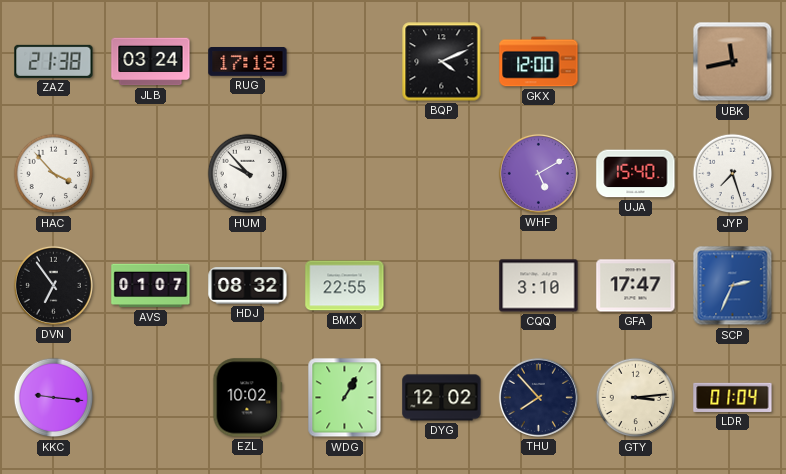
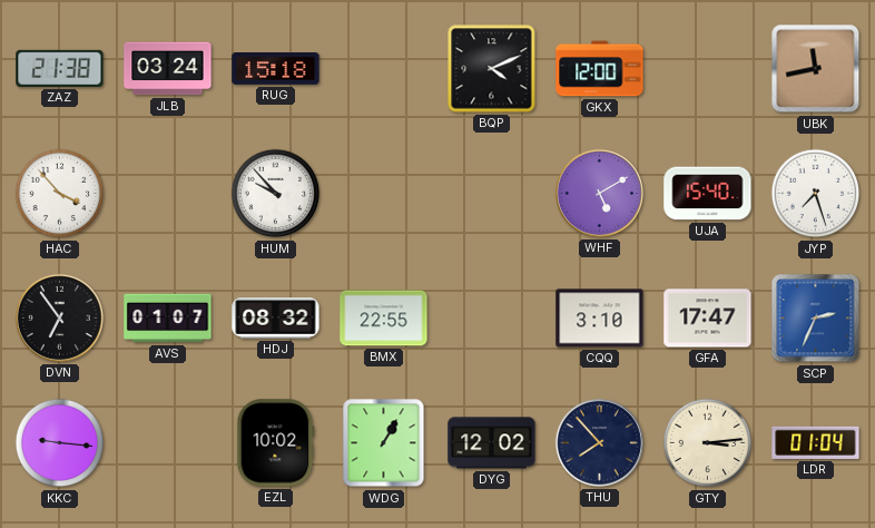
RUG: 17:18 -> 15:18
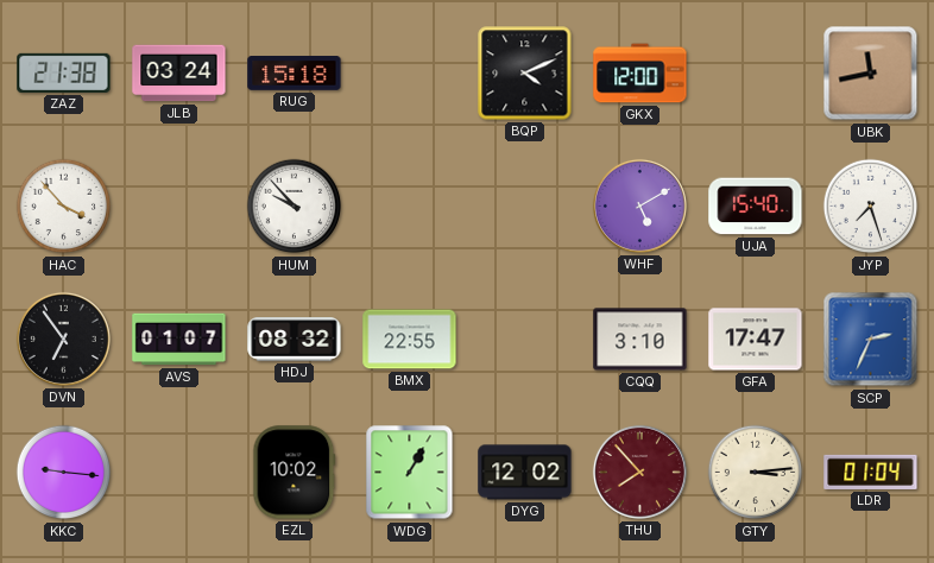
THU dial: navy -> burgundy
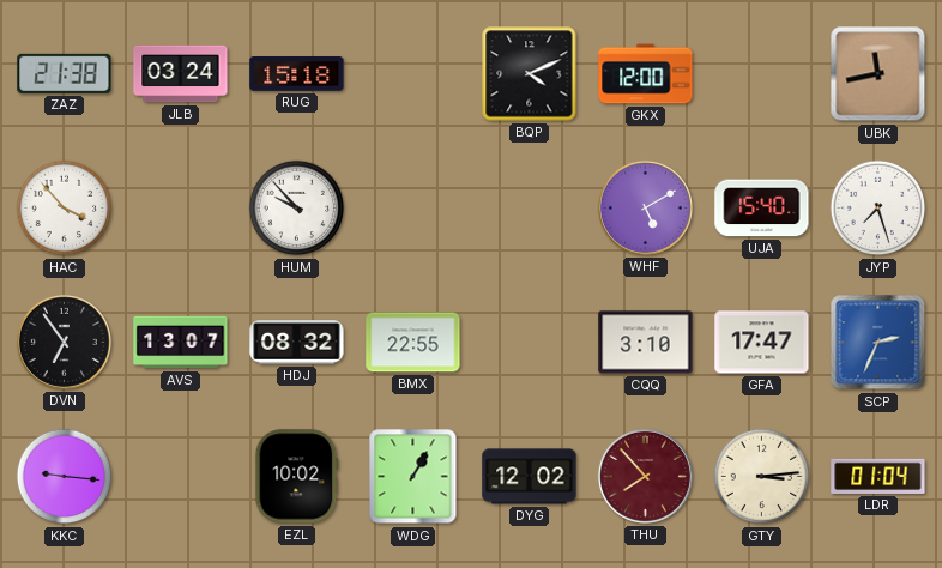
AVS: 01:07 -> 13:07
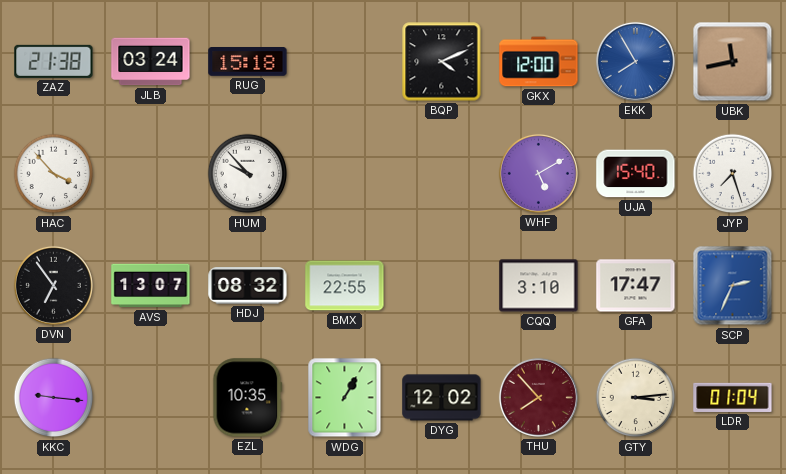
EKK: none -> 7:55
EZL: 10:02 -> 10:35
